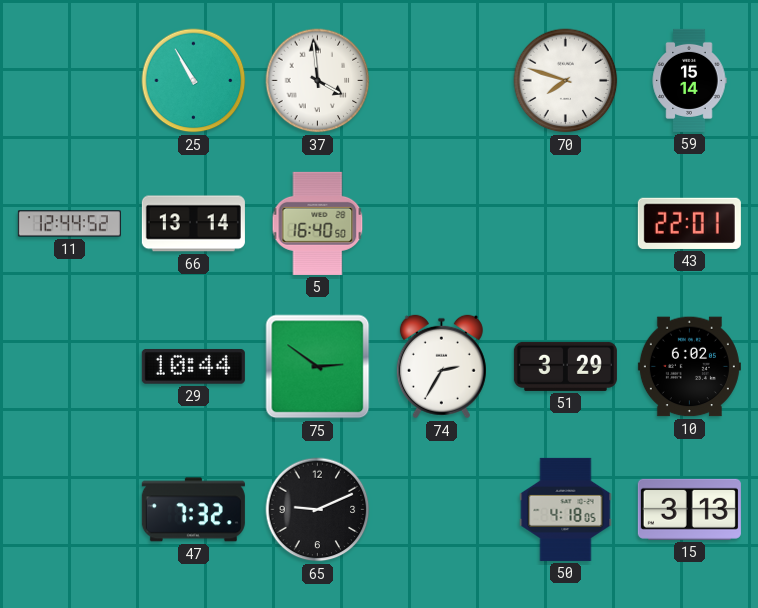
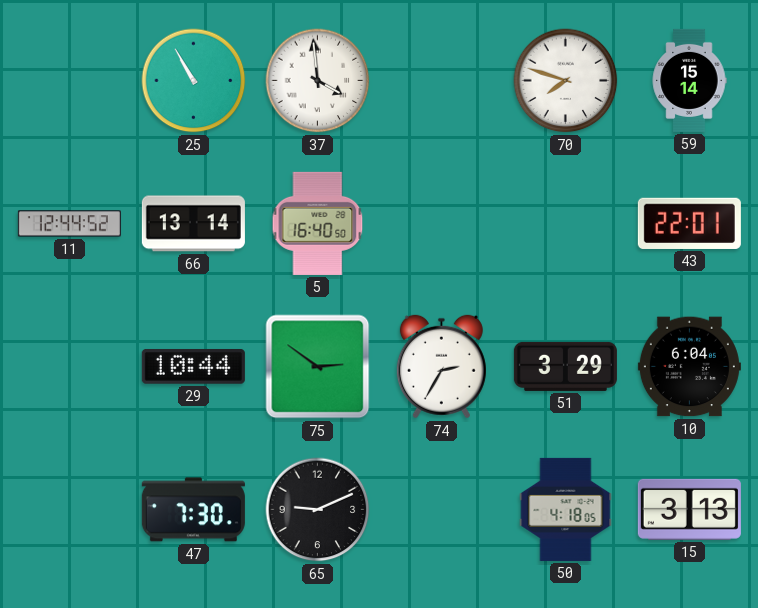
10: 6:02 -> 6:04
47: 7:32 -> 7:30
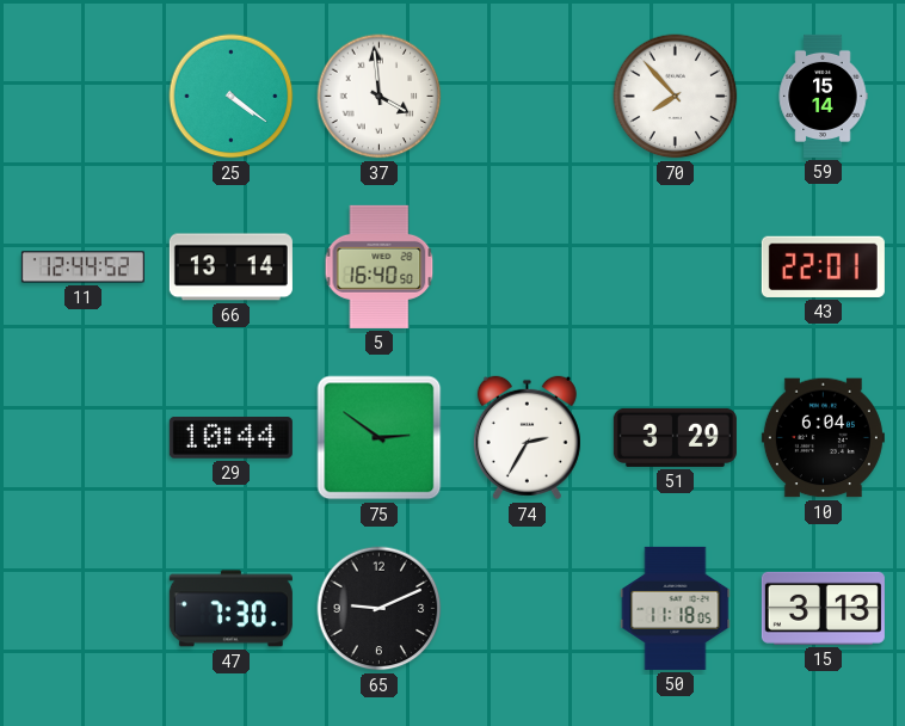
25: 10:55 -> 4:21
70: 7:48 -> 7:53
50: 4:18 -> 11:18
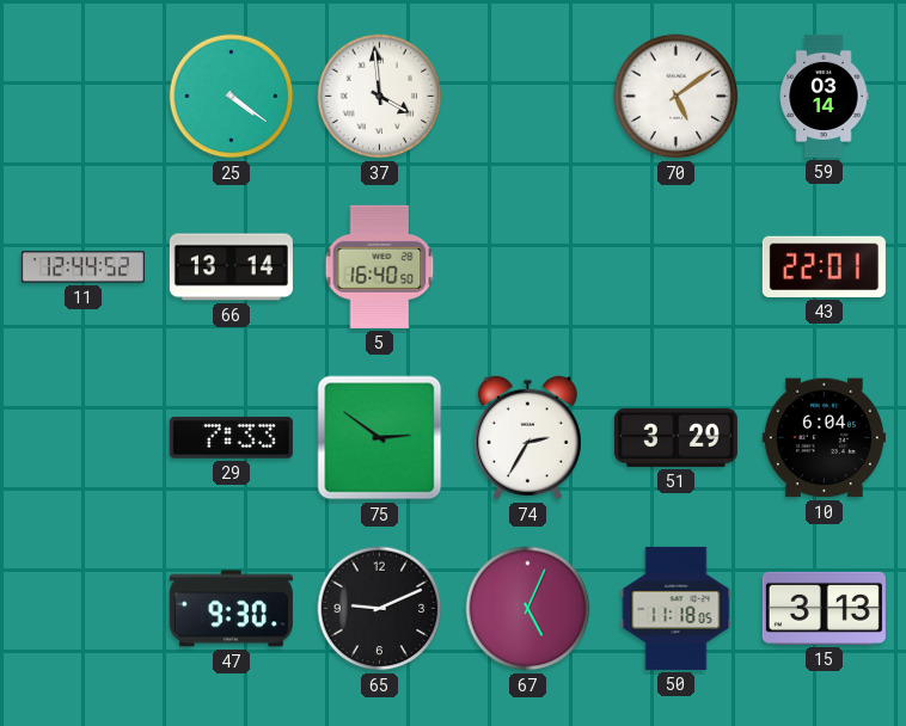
70: 7:53 -> 5:09
59: 15:14 -> 03:14
29: 10:44 -> 7:33
47: 7:30 -> 9:30
67: none -> 5:04
